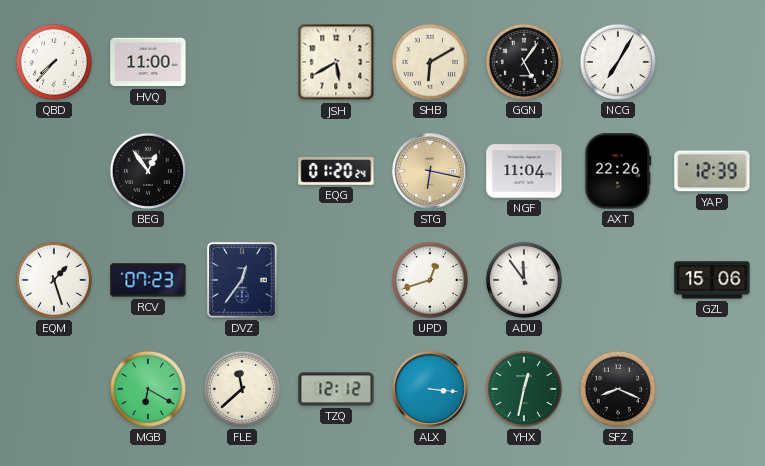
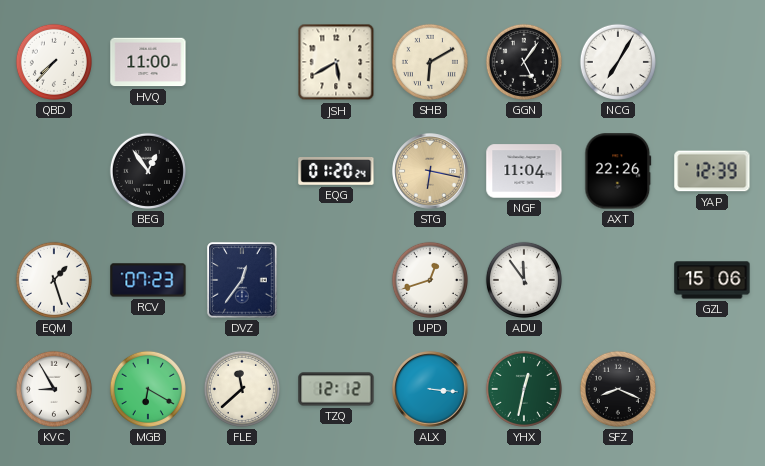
KVC: none -> 8:55
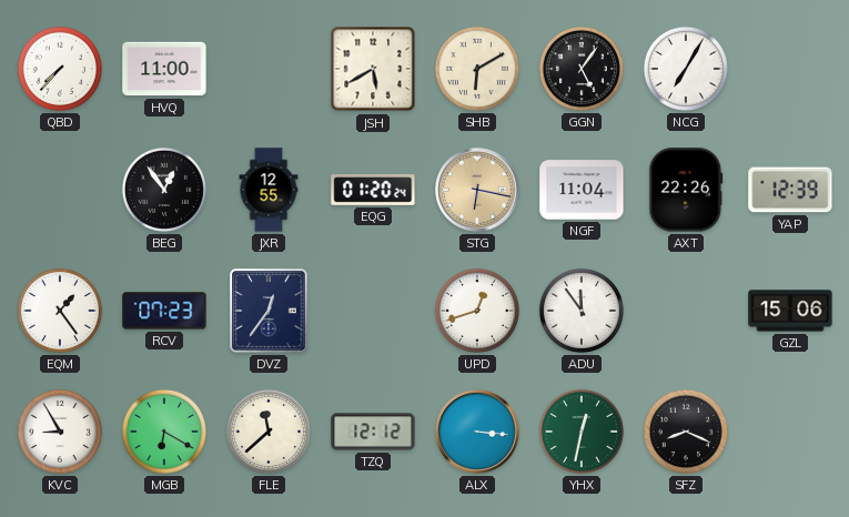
JXR: none -> 12:55
EQM: 1:27 -> 1:24
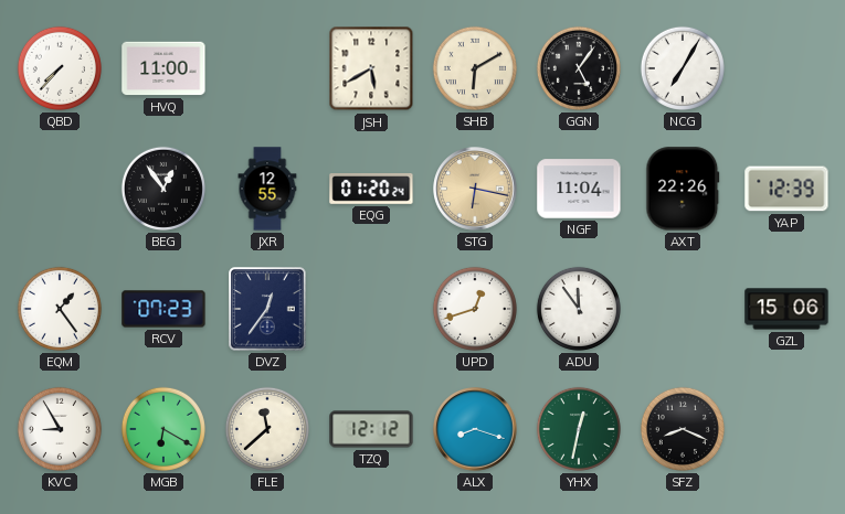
ALX: 3:16 -> 8:18
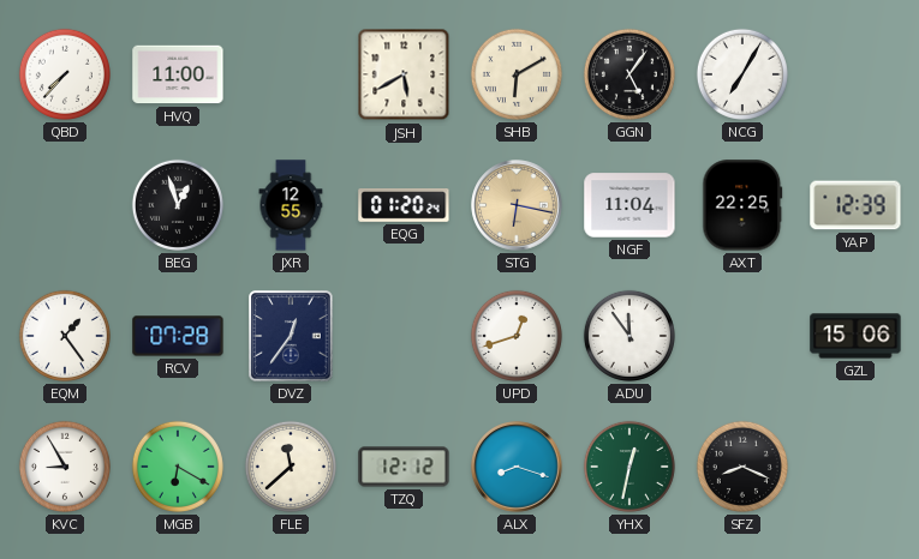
BEG: 12:54 -> 12:57
AXT: 22:26 -> 22:25
RCV: 07:23 -> 07:28
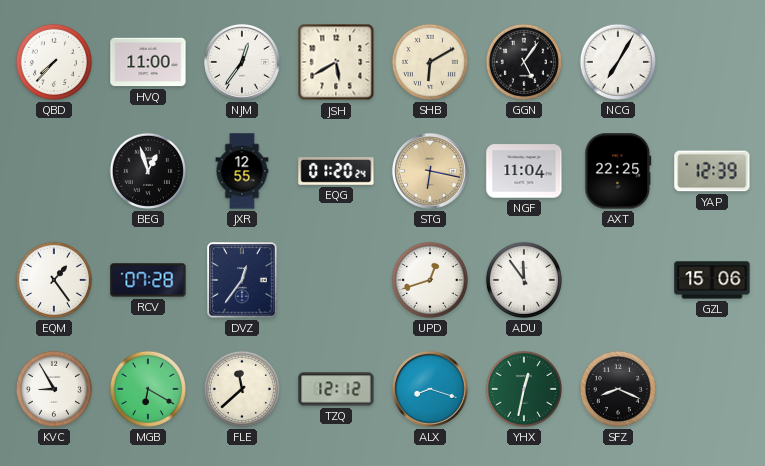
NJM: none -> 12:36
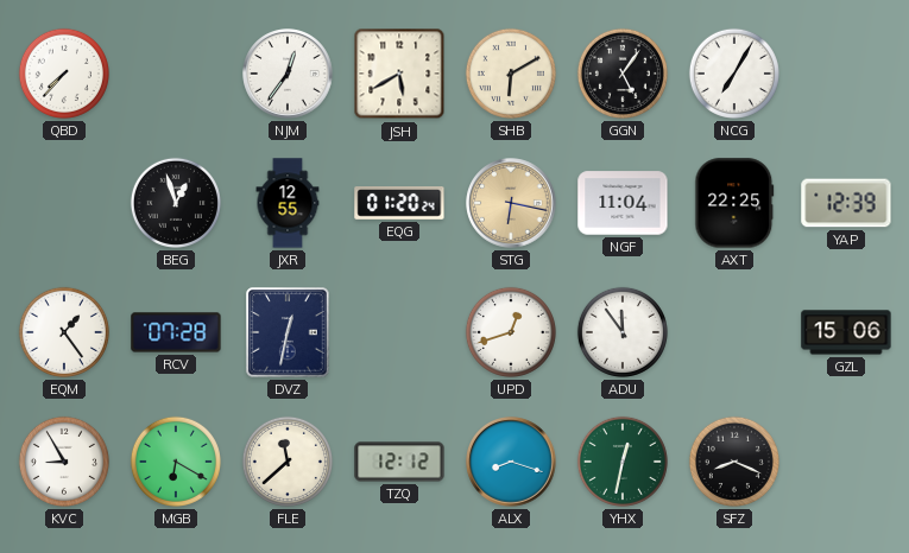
HVQ: 11:00 -> none
DVZ: 12:36 -> 12:32
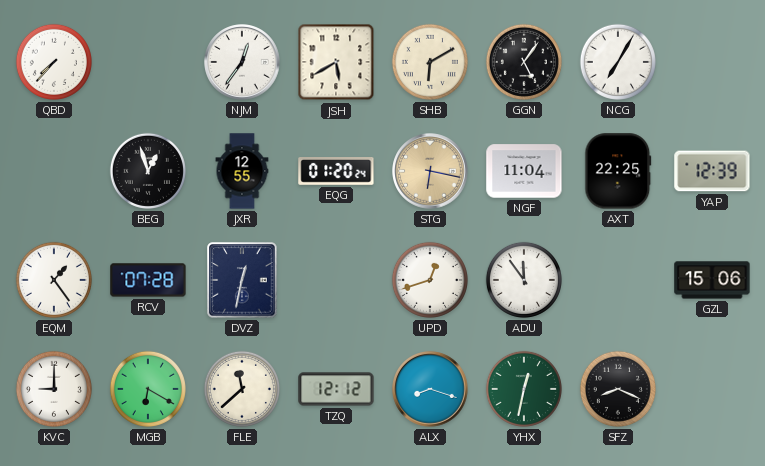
KVC: 8:55 -> 9:00
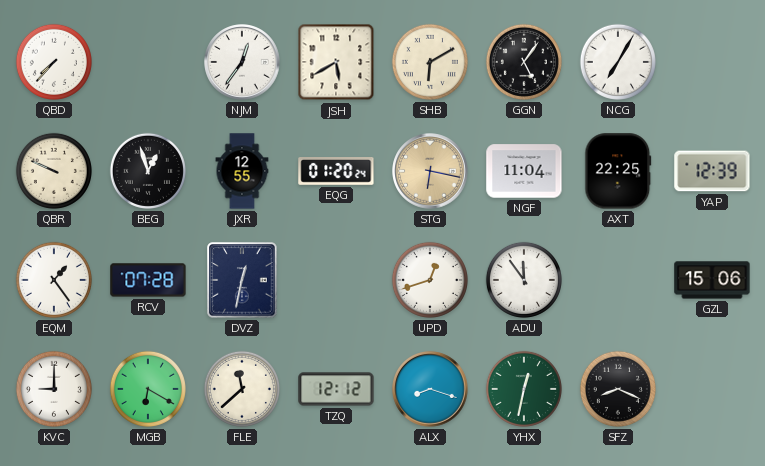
QBR: none -> 9:49
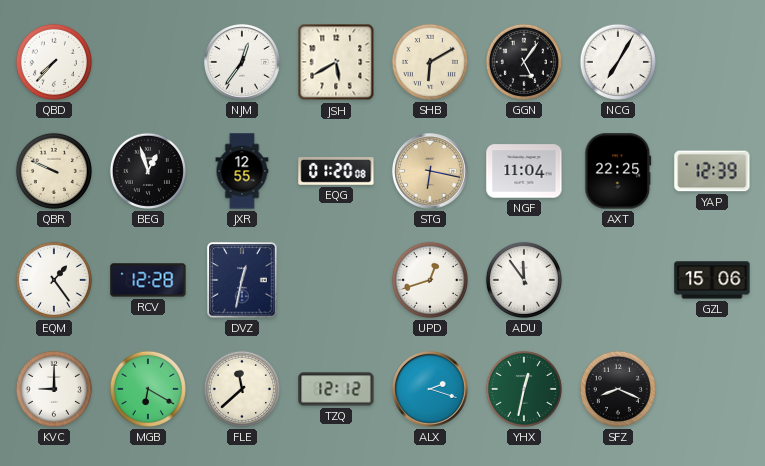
EQG: 01:20:24 -> 01:20:08
RCV: 07:28 -> 12:28
ALX: 8:18 -> 2:18
